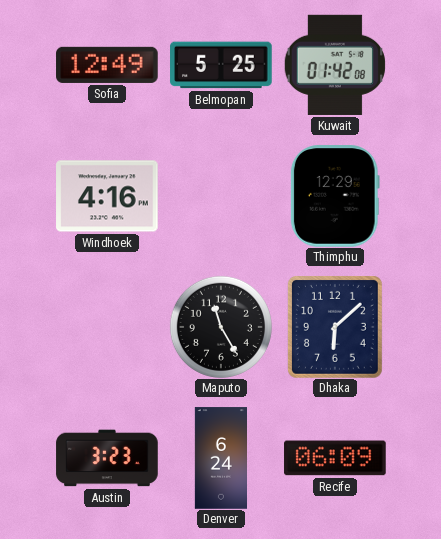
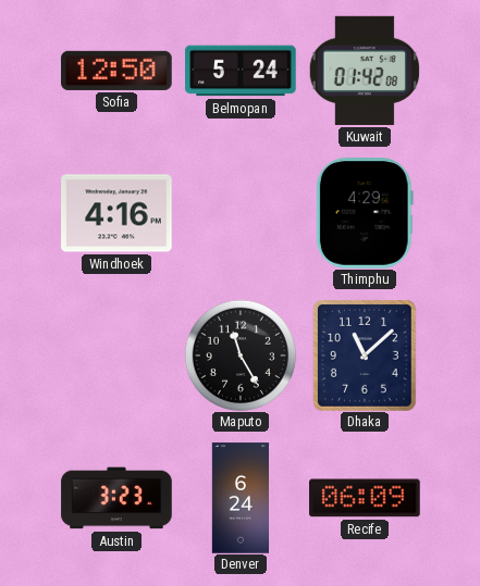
Sofia: 12:49 -> 12:50
Belmopan: 5:25 -> 5:24
Thimphu: 12:29 -> 4:29
Dhaka: 6:08 -> 11:08
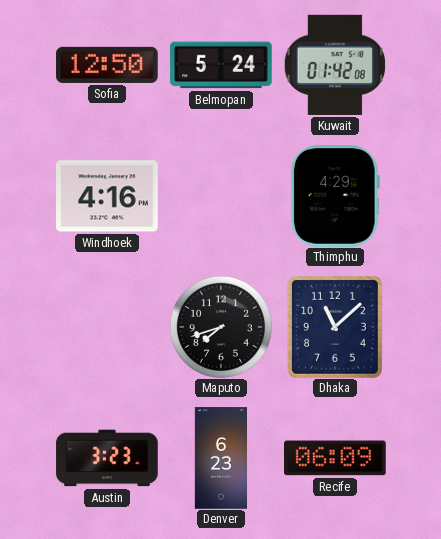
Maputo: 11:25 -> 7:42
Denver: 6:24 -> 6:23
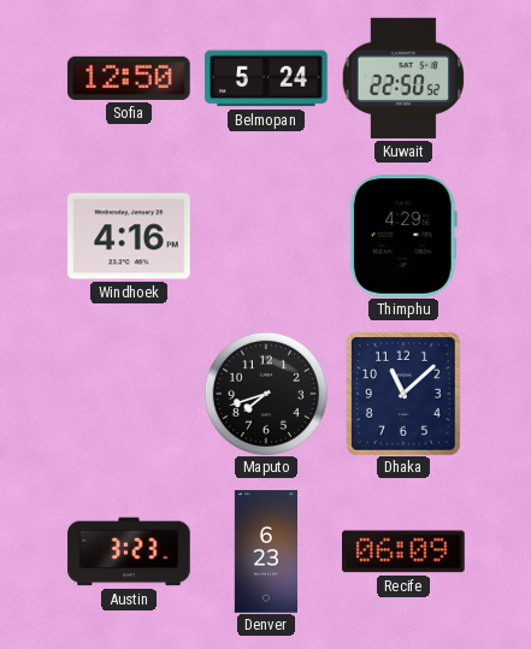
Kuwait: 01:42 -> 22:50
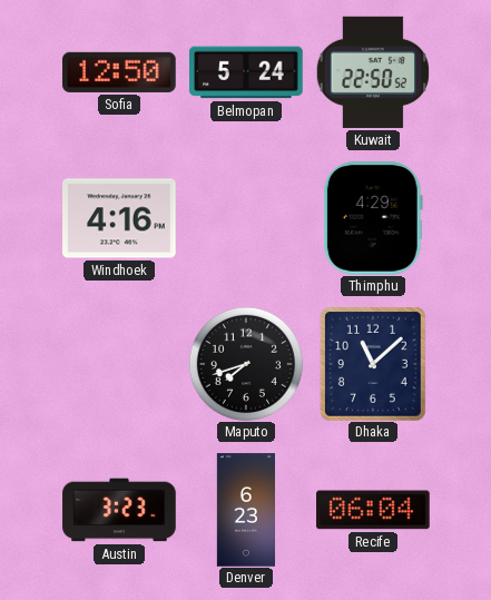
Recife: 06:09 -> 06:04
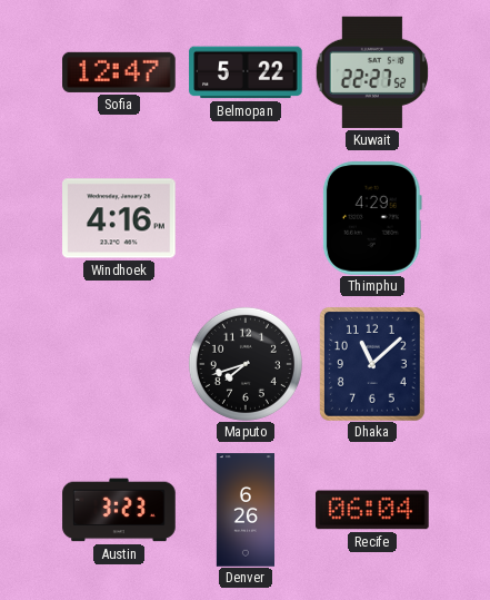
Sofia: 12:50 -> 12:47
Belmopan: 5:24 -> 5:22
Kuwait: 22:50 -> 22:27
Denver: 6:23 -> 6:26
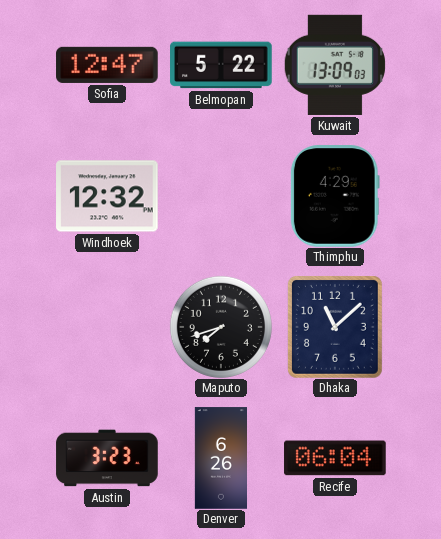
Kuwait: 22:27 -> 13:09
Windhoek: 4:16 -> 12:32
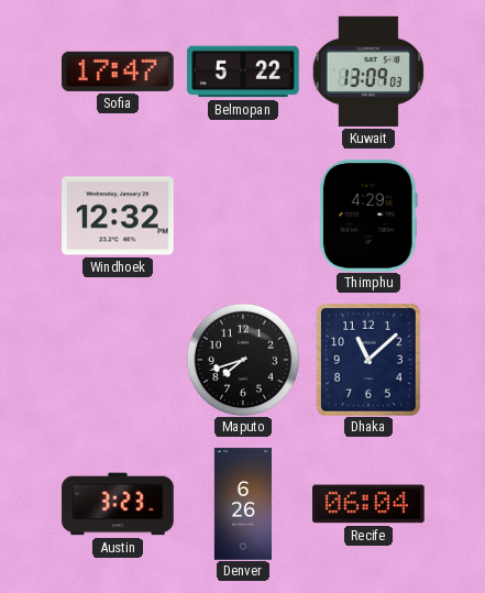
Sofia: 12:47 -> 17:47
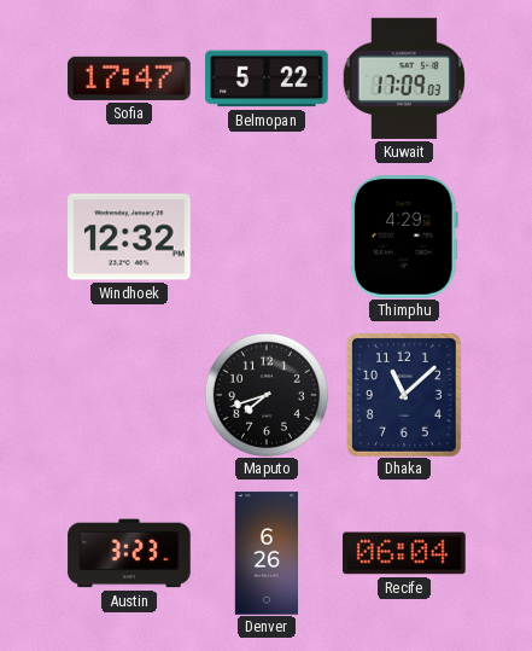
Kuwait: 13:09 -> 17:09
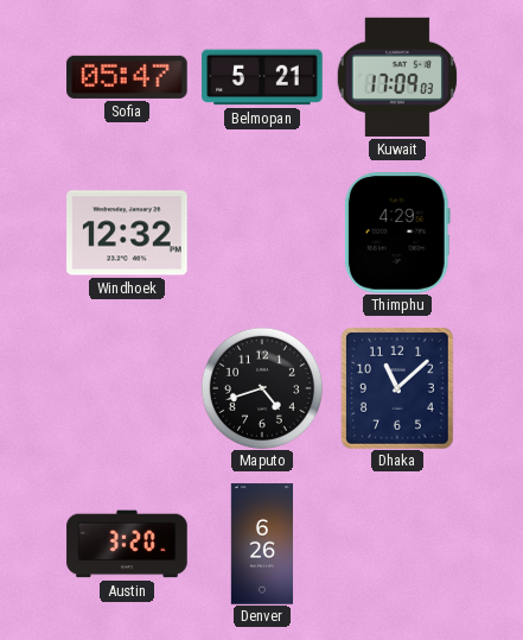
Sofia: 17:47 -> 05:47
Belmopan: 5:22 -> 5:21
Maputo: 7:42 -> 4:42
Austin: 3:23 -> 3:20
Recife: 06:04 -> none
